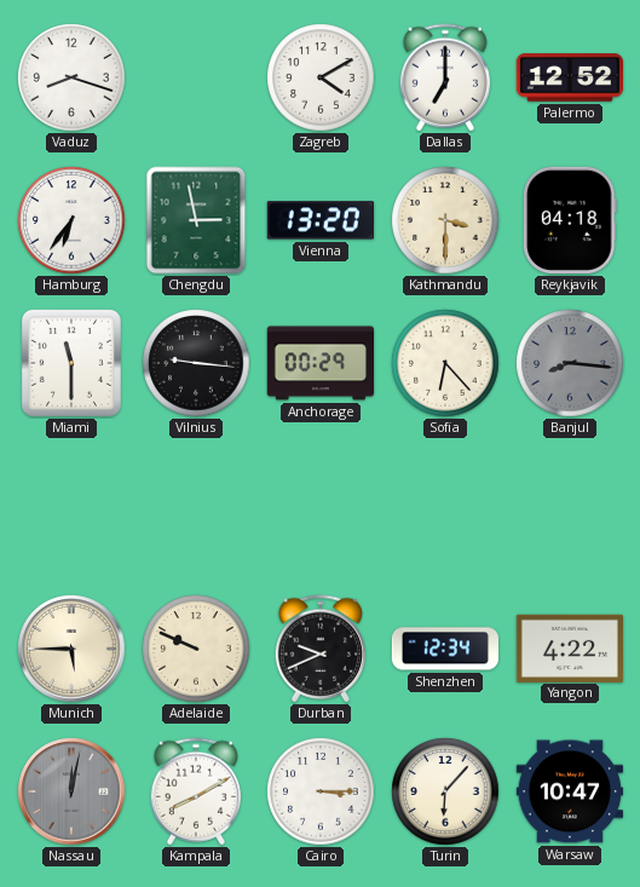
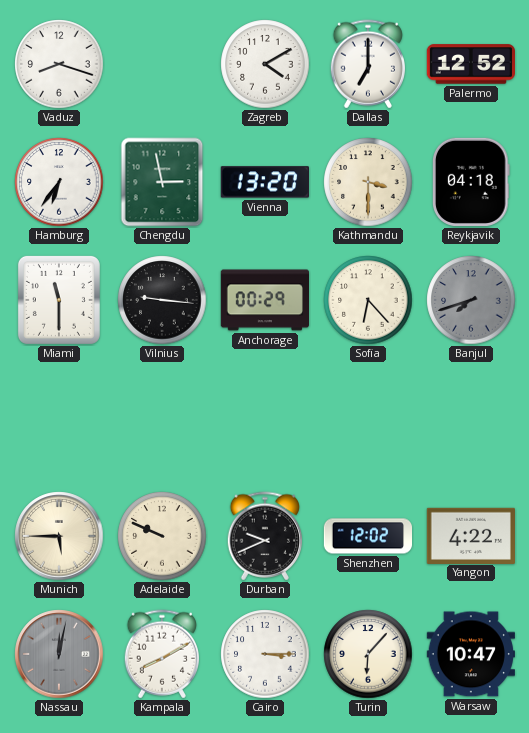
Banjul: 8:16 -> 7:42
Shenzhen: 12:34 -> 12:02
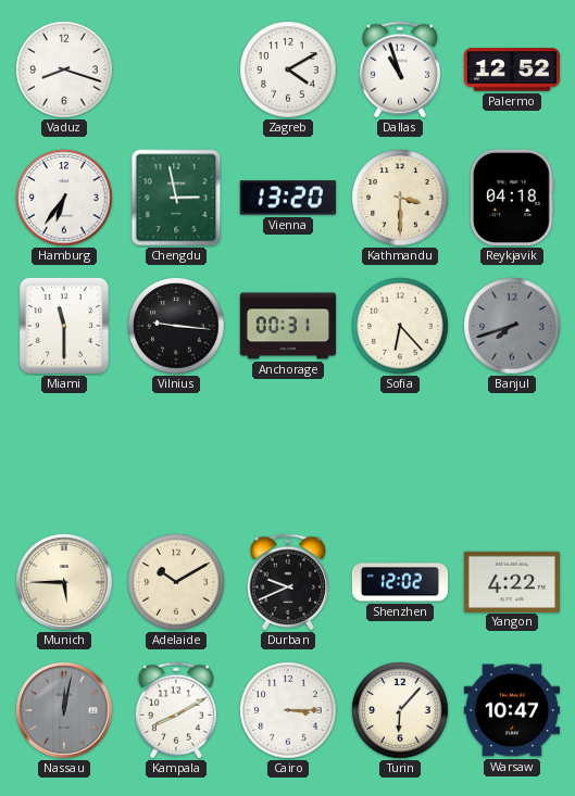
Dallas: 7:00 -> 10:57
Anchorage: 00:29 -> 00:31
Adelaide: 9:49 -> 10:10
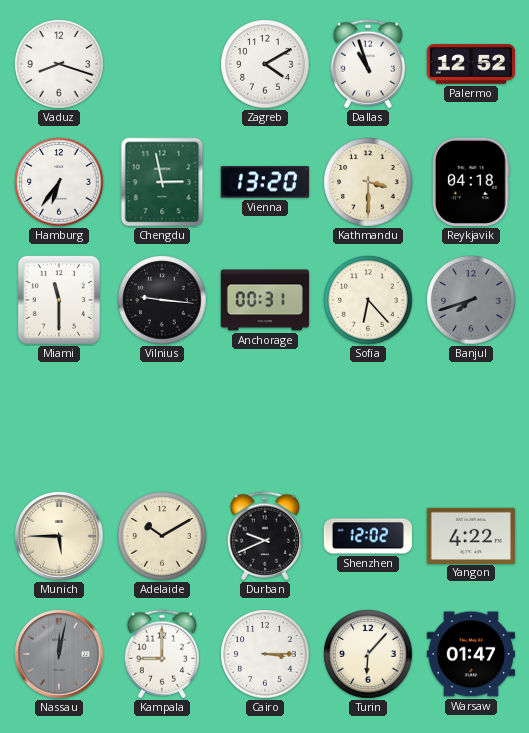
Kampala: 8:10 -> 9:00
Warsaw: 10:47 -> 01:47
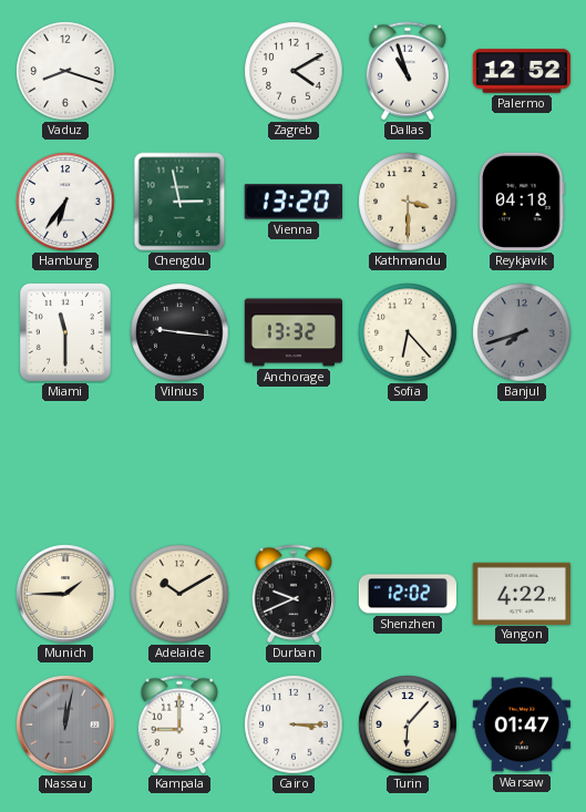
Anchorage: 00:31 -> 13:32
Munich: 5:45 -> 1:45
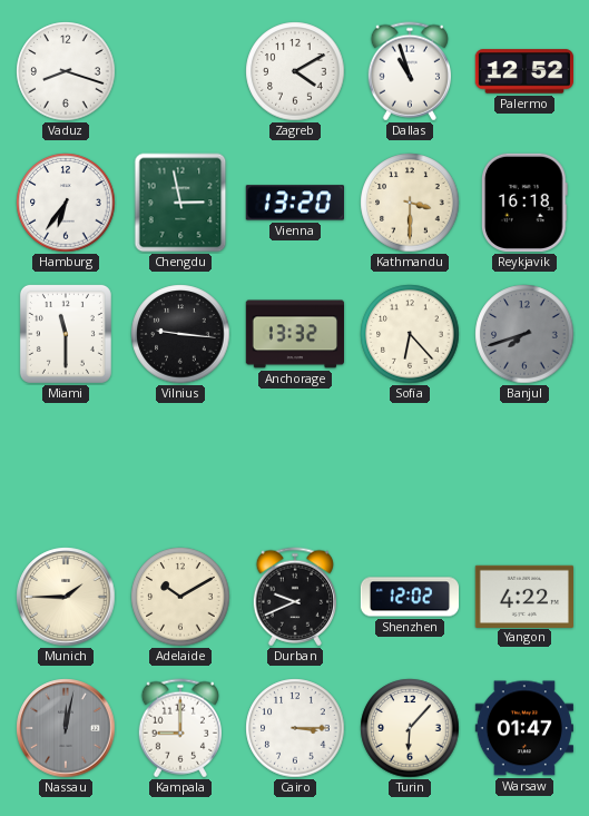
Reykjavik: 04:18 -> 16:18
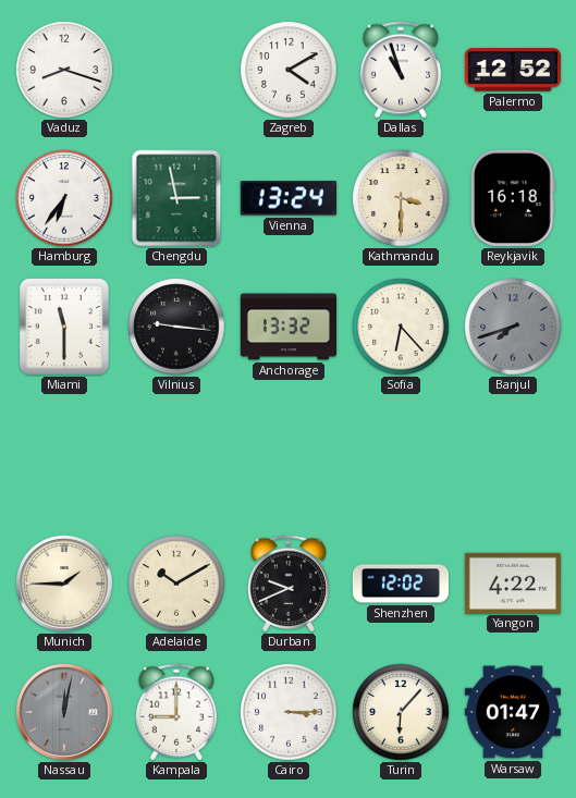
Vienna: 13:20 -> 13:24
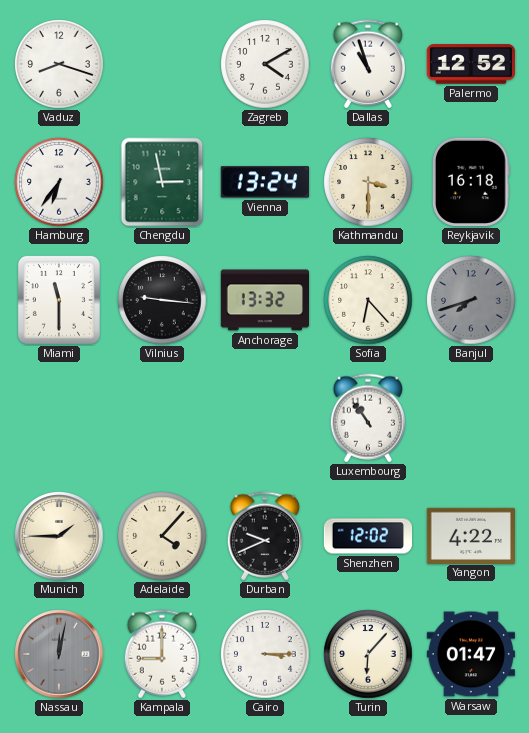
Luxembourg: none -> 10:54
Adelaide: 10:10 -> 4:07
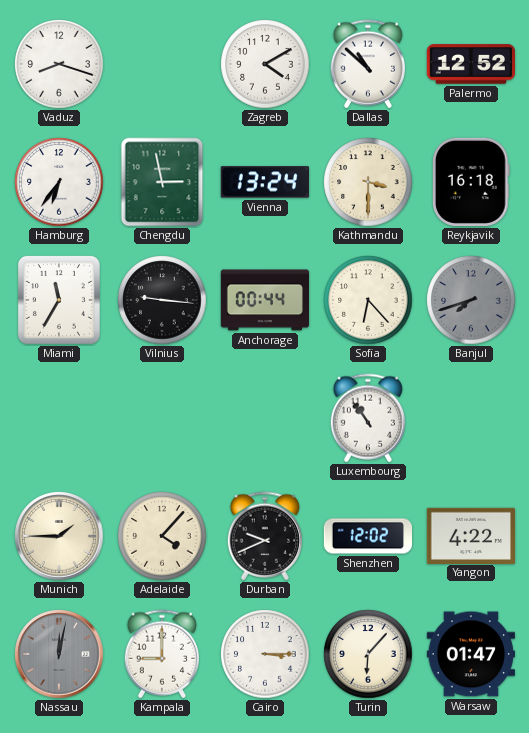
Dallas: 10:57 -> 10:52
Miami: 11:30 -> 11:35
Anchorage: 13:32 -> 00:44
